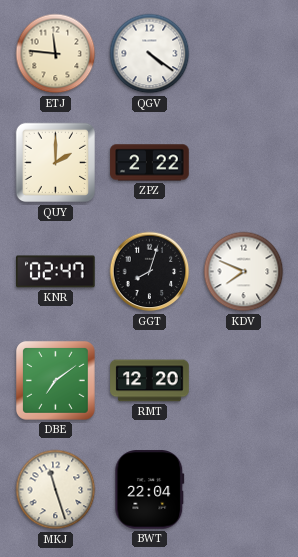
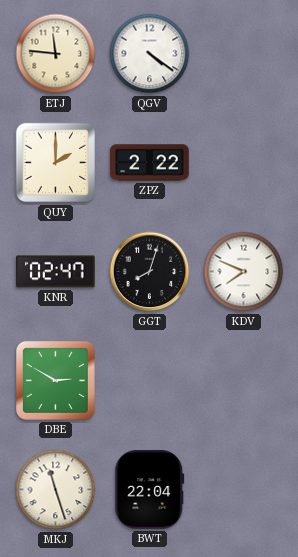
DBE: 7:09 -> 2:50
RMT: 12:20 -> none
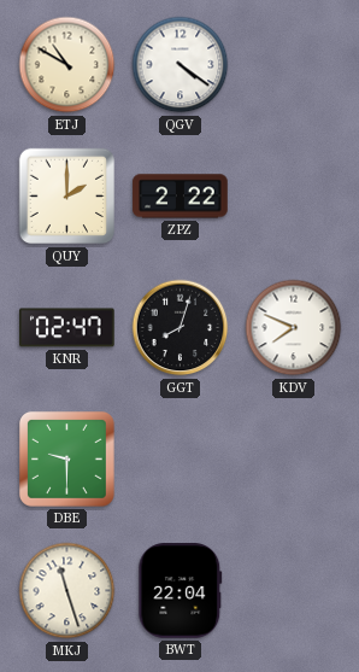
ETJ: 11:46 -> 10:50
DBE: 2:50 -> 9:30
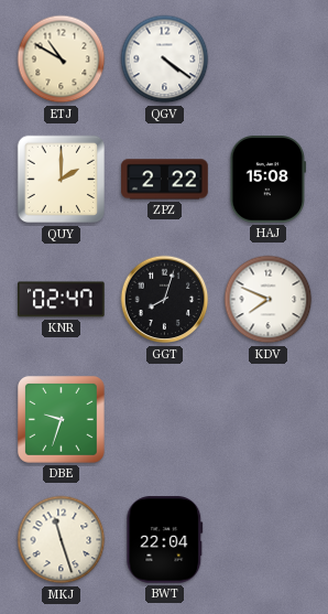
HAJ: none -> 15:08
DBE: 9:30 -> 9:33
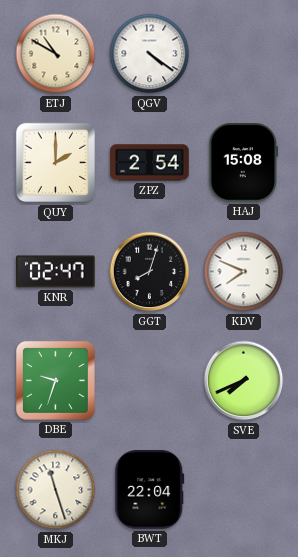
ZPZ: 2:22 -> 2:54
SVE: none -> 7:41
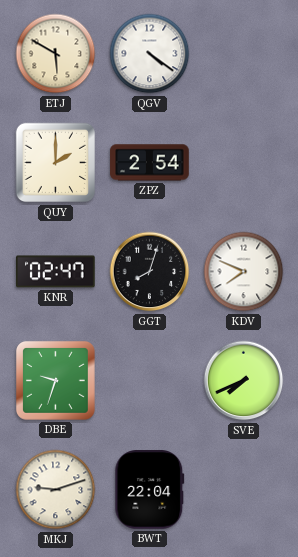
ETJ: 10:50 -> 5:50
HAJ: 15:08 -> none
MKJ: 11:27 -> 9:12
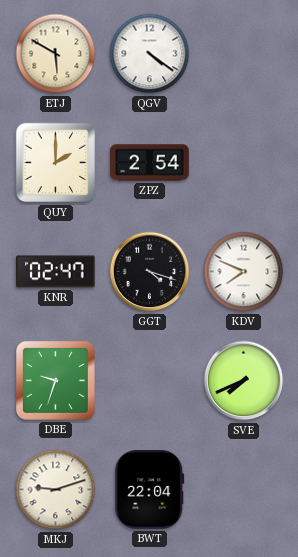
GGT: 8:03 -> 4:18
